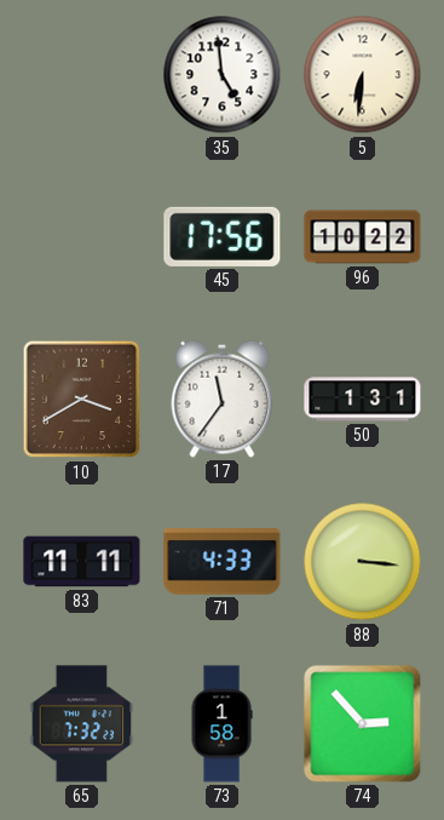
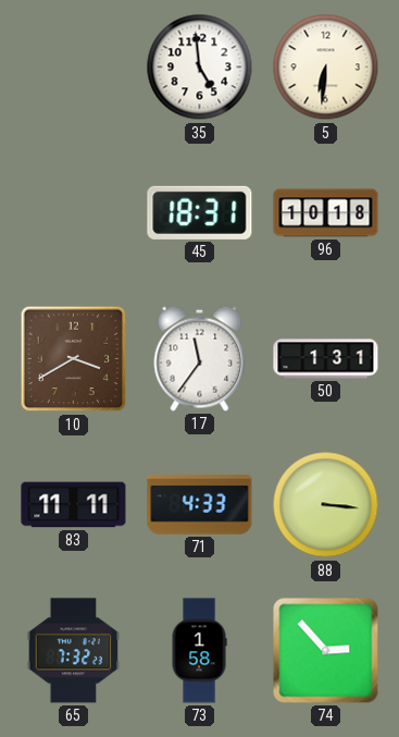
45: 17:56 -> 18:31
96: 10:22 -> 10:18
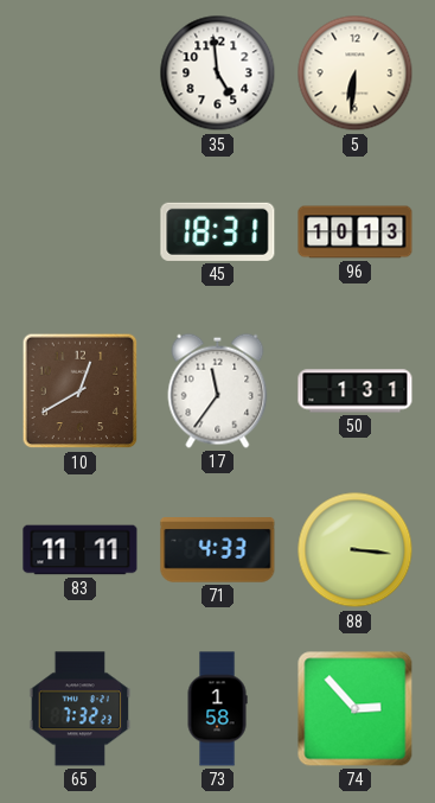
96: 10:18 -> 10:13
10: 3:40 -> 12:40
